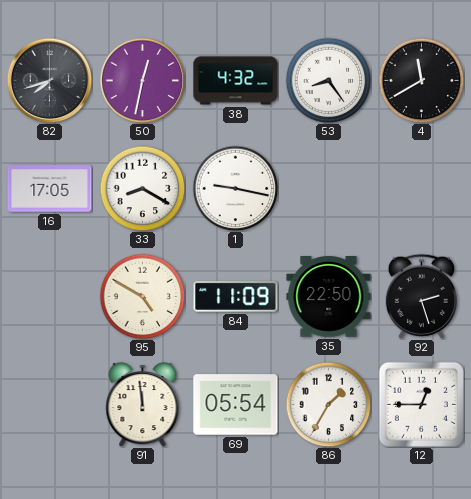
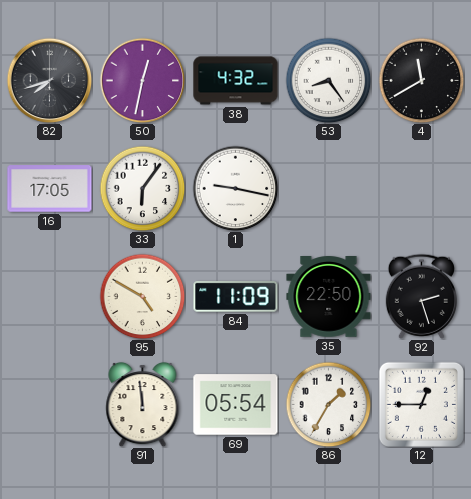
33: 8:20 -> 6:06
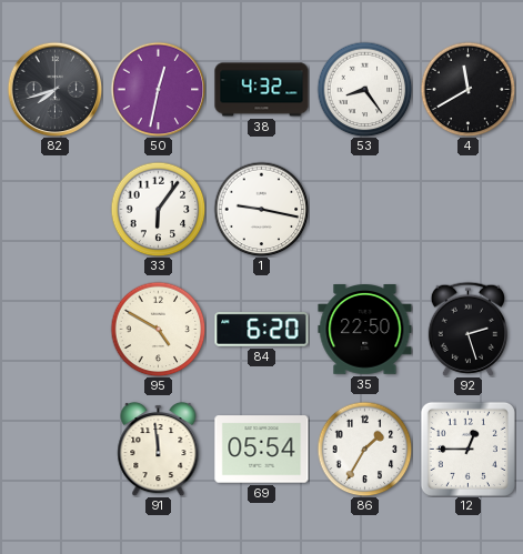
16: 17:05 -> none
84: 11:09 -> 6:20
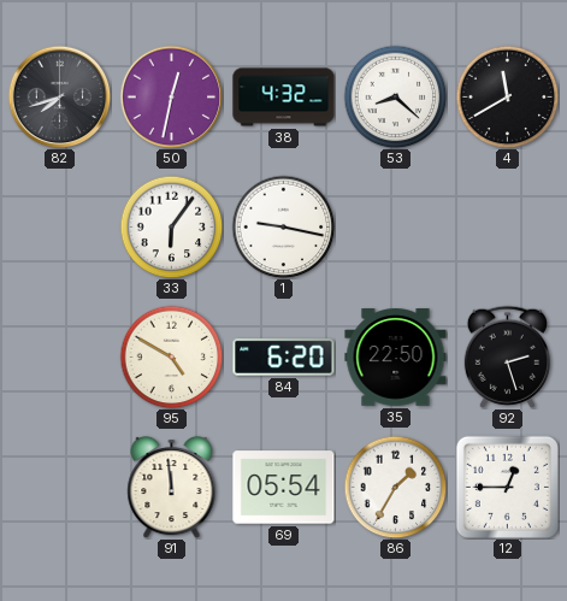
53: 8:24 -> 8:22
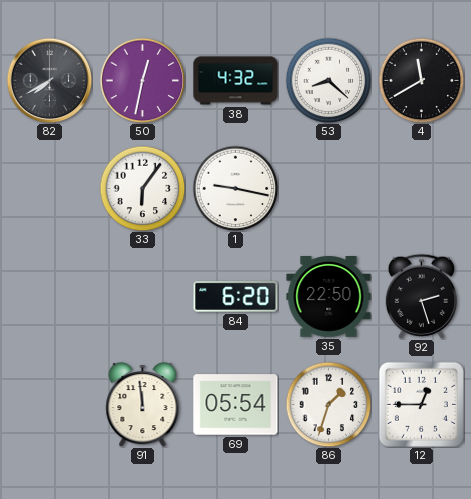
82: 7:42 -> 7:40
95: 4:50 -> none
86: 1:35 -> 1:33
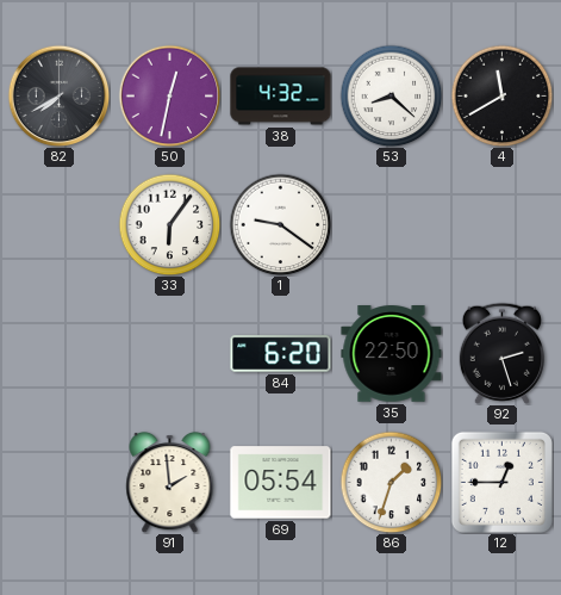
1: 9:17 -> 9:21
91: 11:59 -> 1:59
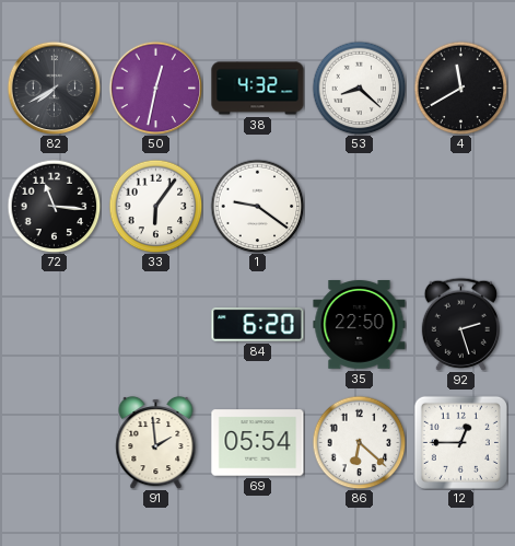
72: none -> 11:16
86: 1:33 -> 6:22
